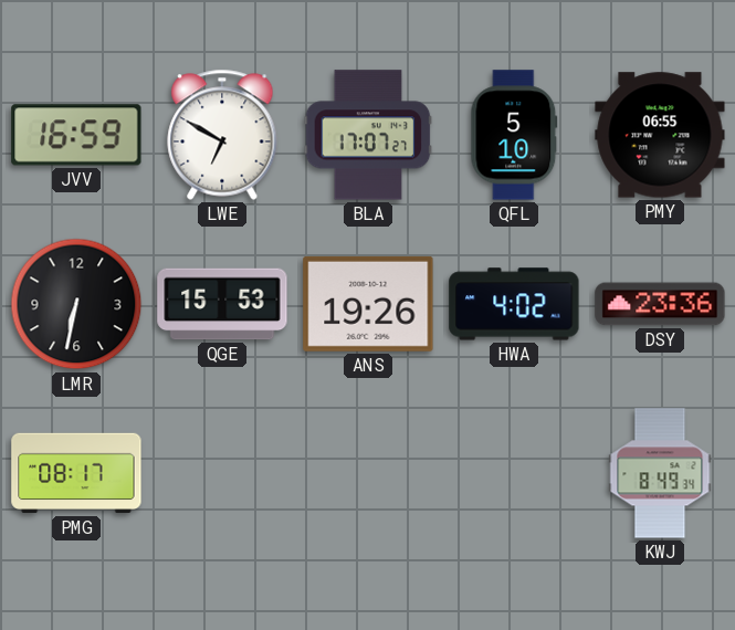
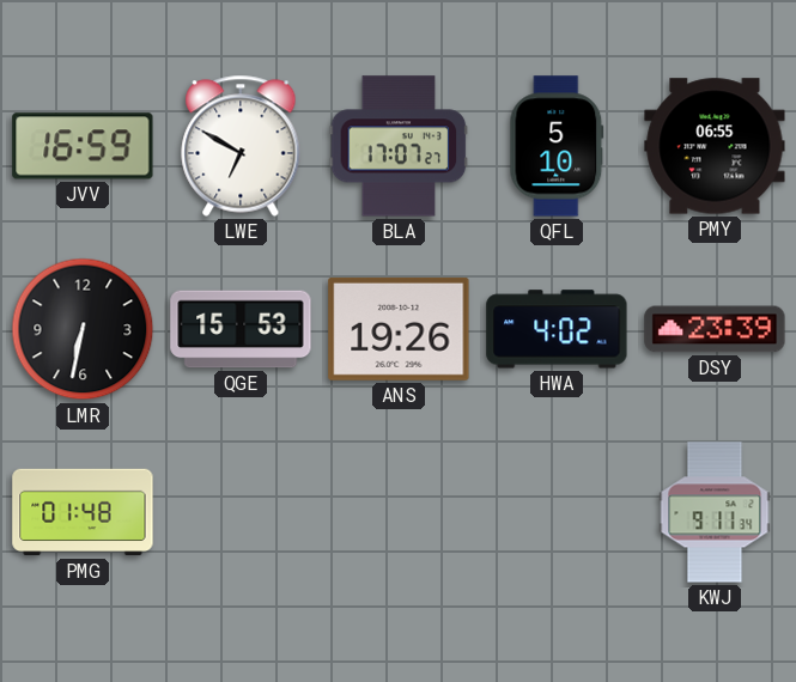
DSY: 23:36 -> 23:39
PMG: 08:17 -> 01:48
KWJ: 8:49 -> 9:11
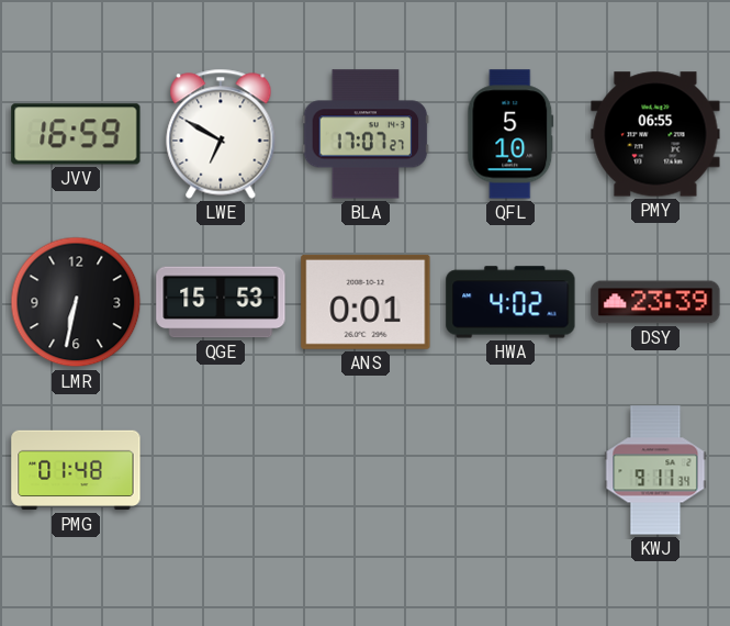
ANS: 19:26 -> 0:01
